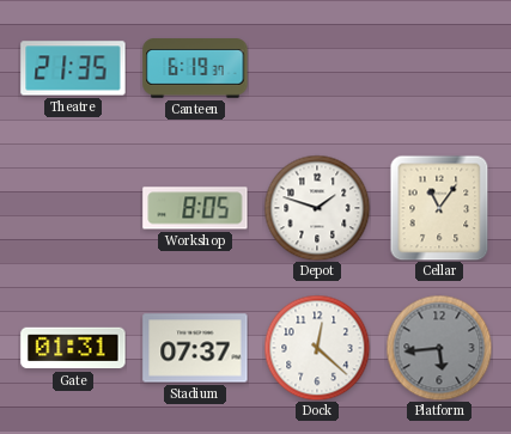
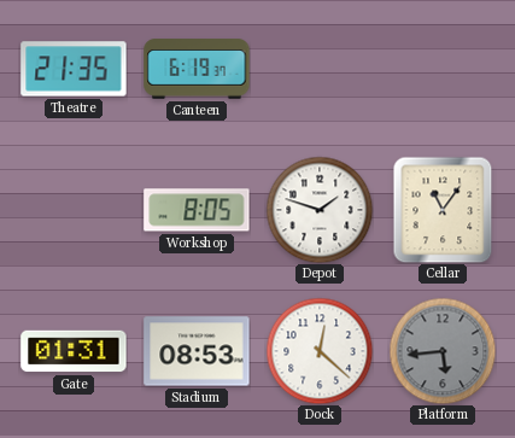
Stadium: 07:37 -> 08:53
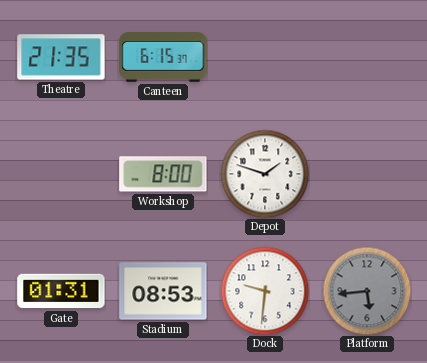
Canteen: 6:19 -> 6:15
Workshop: 8:05 -> 8:00
Cellar: 11:06 -> none
Dock: 12:22 -> 9:31
